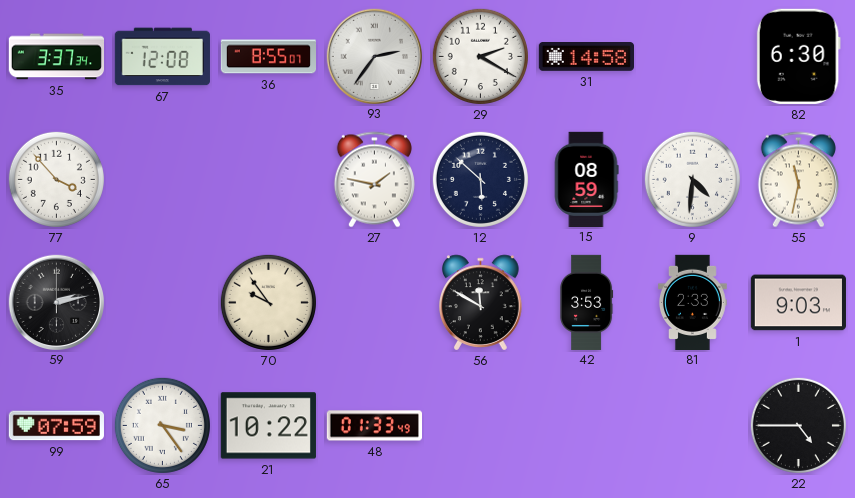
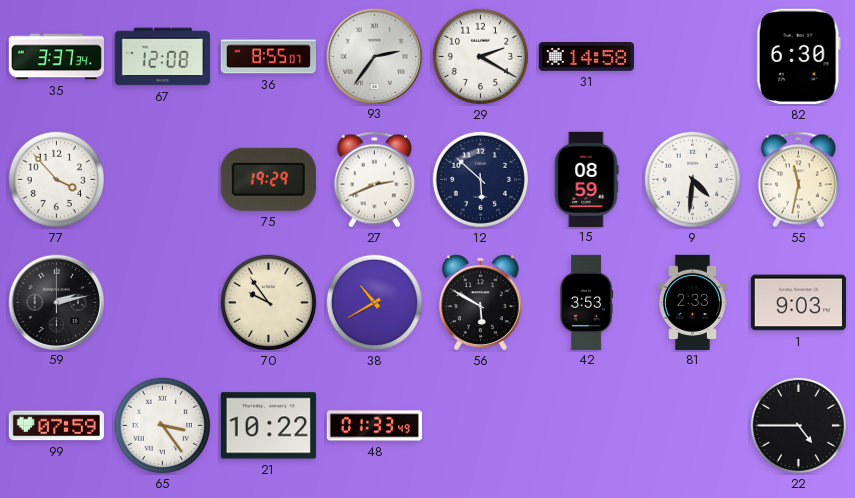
75: none -> 19:29
27: 1:47 -> 2:41
38: none -> 10:40
56: 11:50 -> 5:50
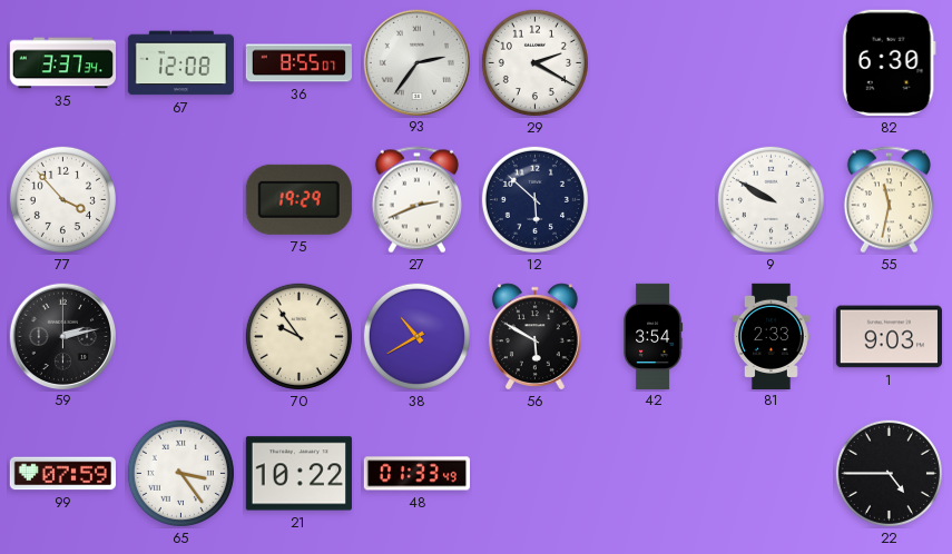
31: 14:58 -> none
15: 08:59 -> none
9: 4:31 -> 9:50
42: 3:53 -> 3:54
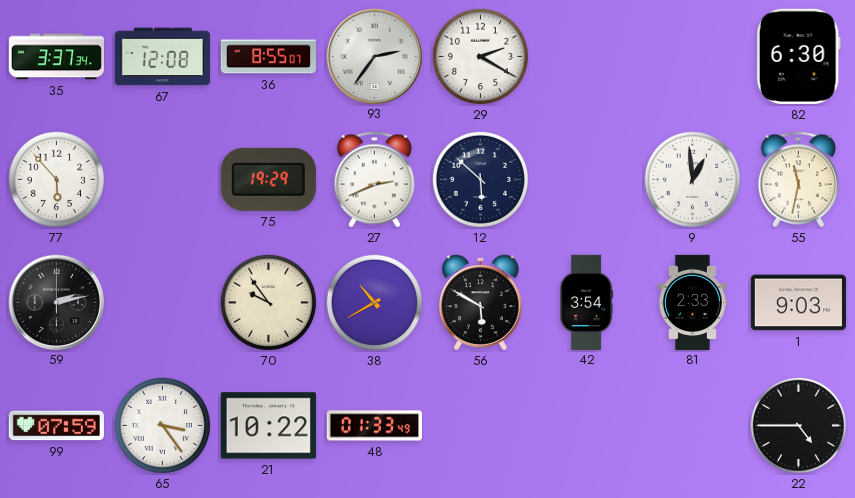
77: 3:53 -> 5:53
9: 9:50 -> 12:59
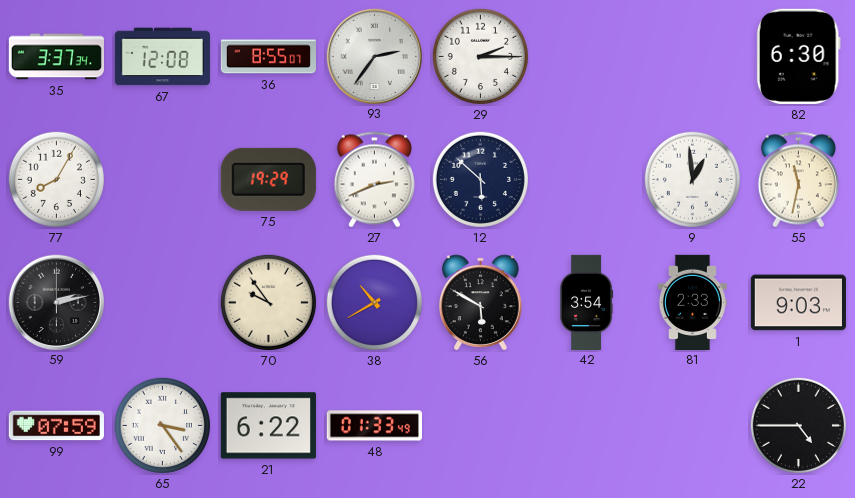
29: 2:20 -> 2:15
77: 5:53 -> 8:05
21: 10:22 -> 6:22
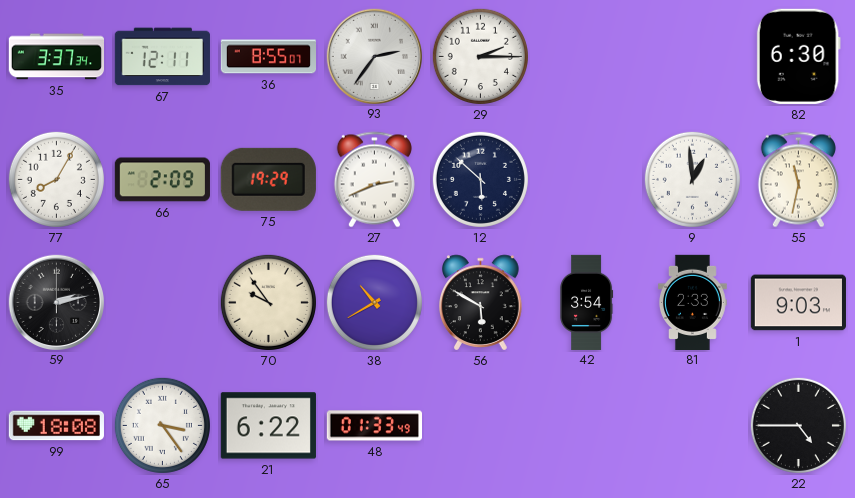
67: 12:08 -> 12:11
66: none -> 2:09
99: 07:59 -> 18:08
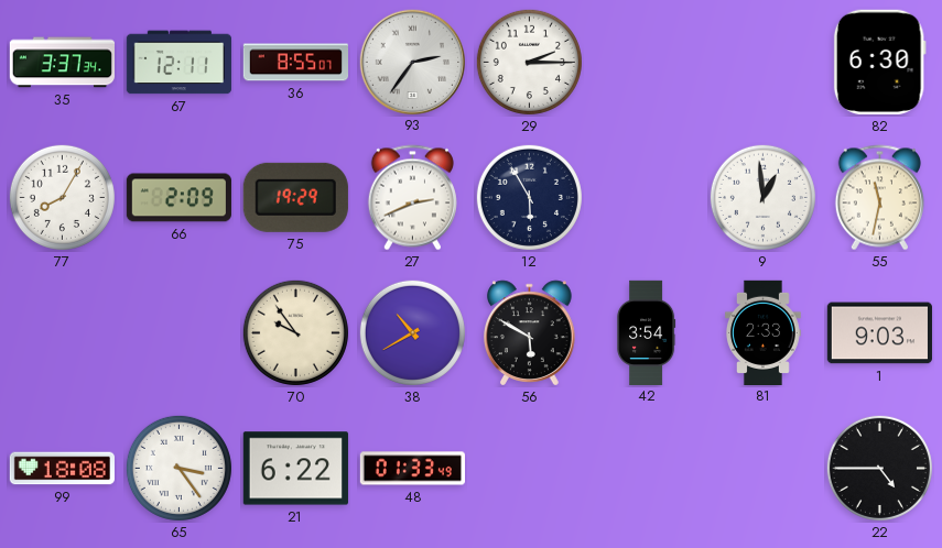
12: 5:52 -> 5:55
59: 2:13 -> none
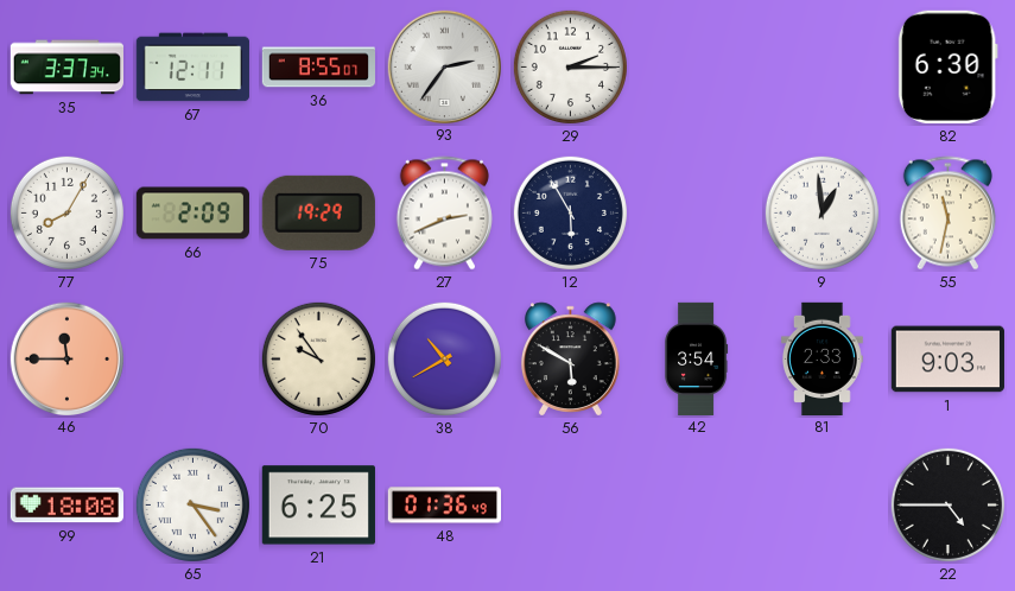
46: none -> 11:45
21: 6:22 -> 6:25
48: 01:33 -> 01:36
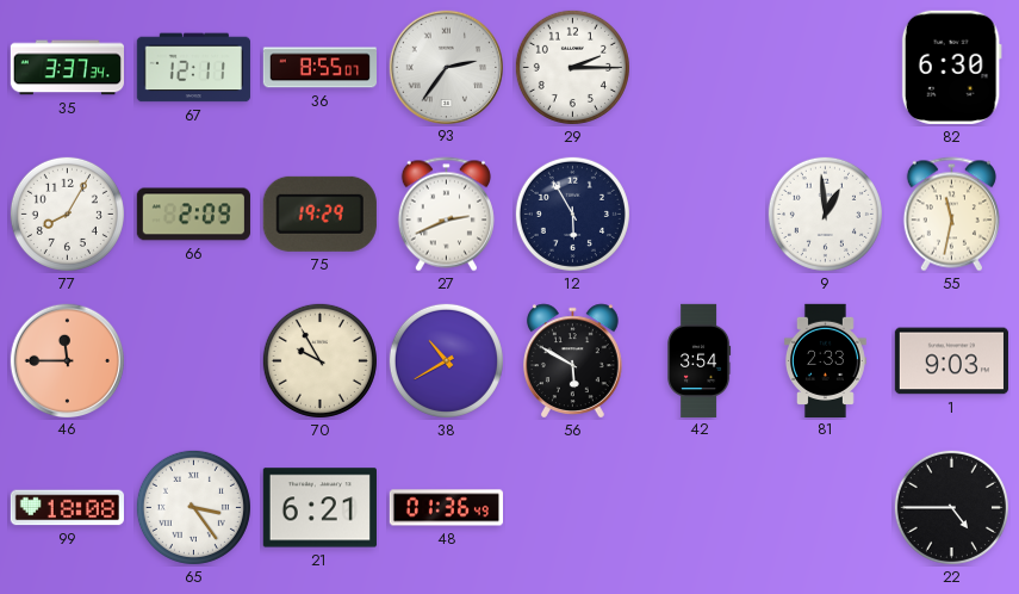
70: 9:54 -> 9:55
21: 6:25 -> 6:21
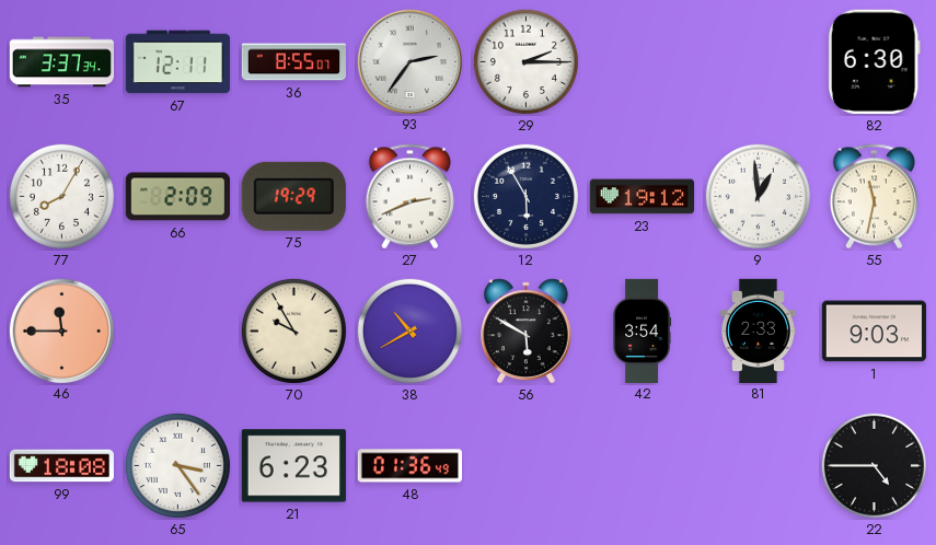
23: none -> 19:12
21: 6:21 -> 6:23
